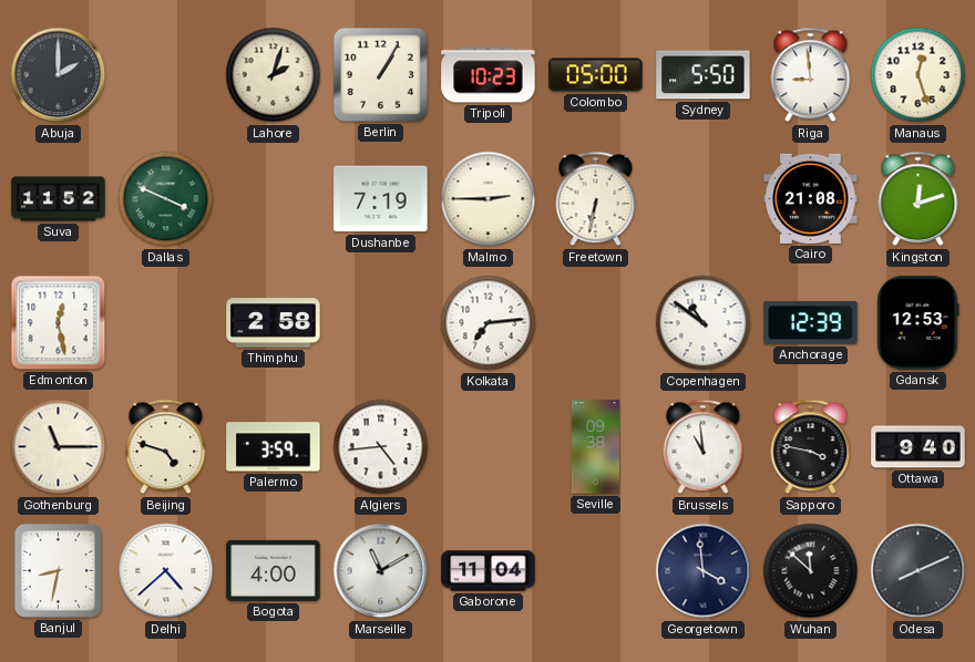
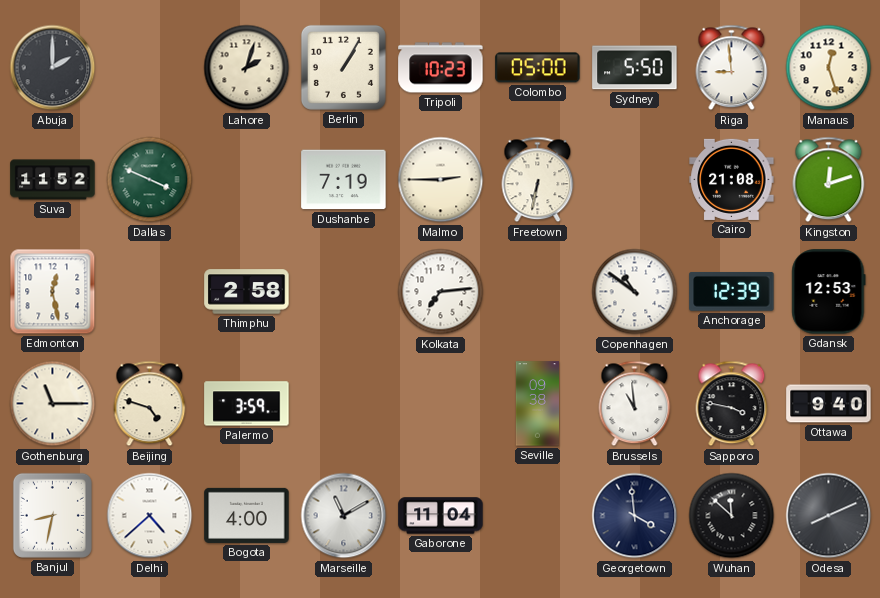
Algiers: 4:44 -> none
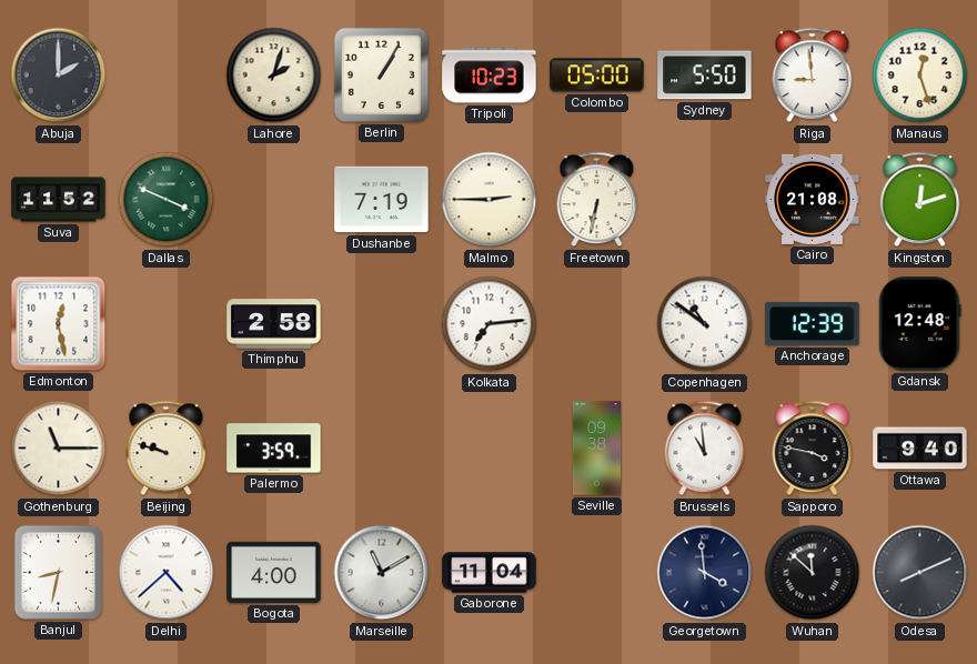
Gdansk: 12:53 -> 12:48
Beijing: 4:48 -> 9:48
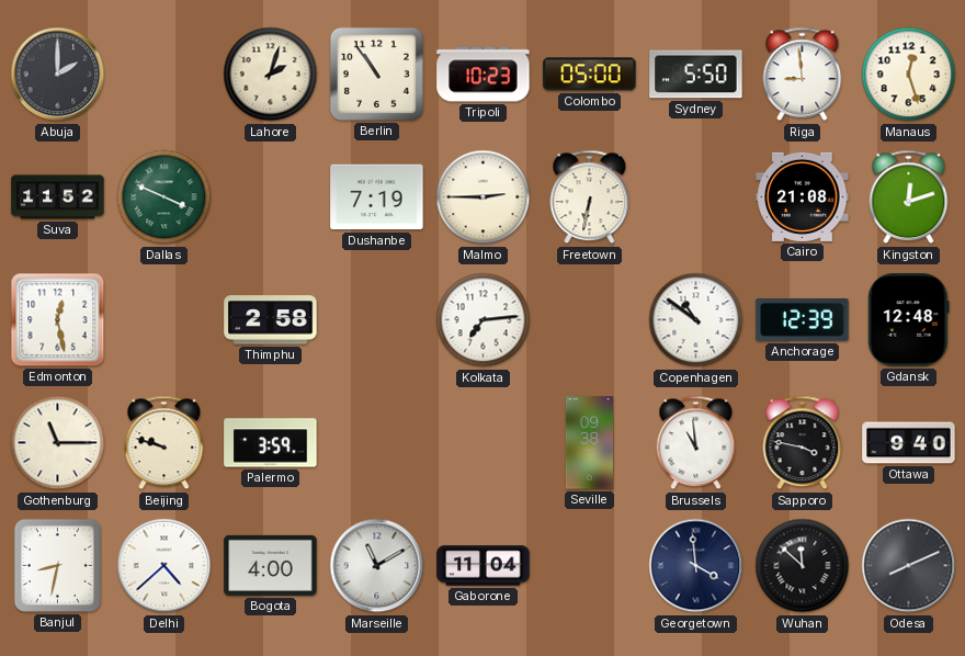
Berlin: 1:05 -> 10:54
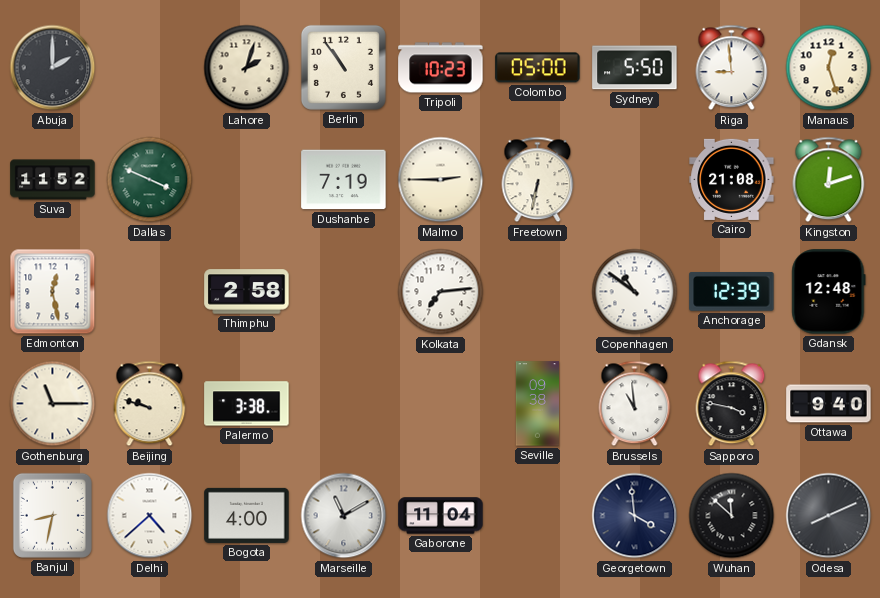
Palermo: 3:59 -> 3:38
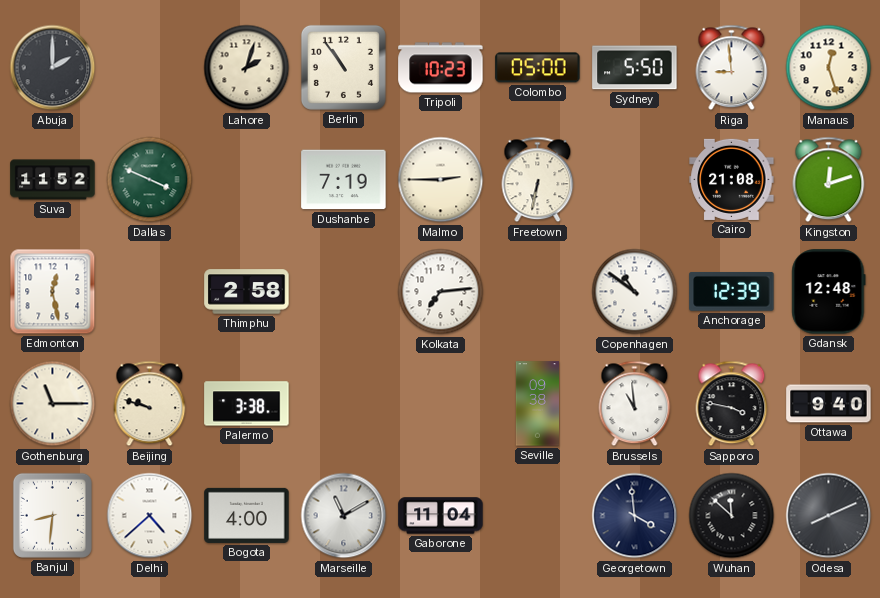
Banjul: 8:32 -> 8:31
